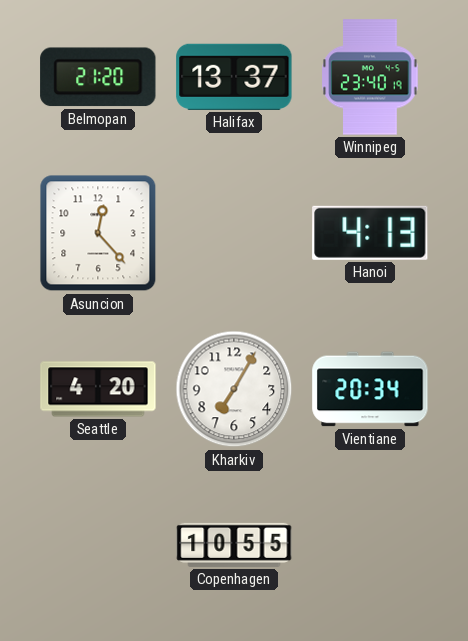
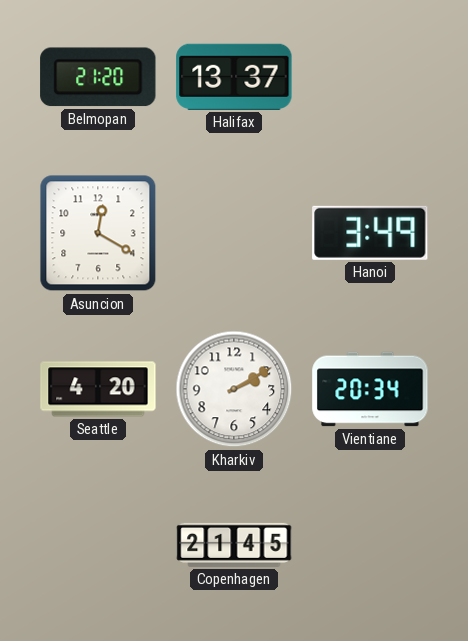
Winnipeg: 23:40 -> none
Asuncion: 12:23 -> 12:20
Hanoi: 4:13 -> 3:49
Kharkiv: 7:05 -> 2:10
Copenhagen: 10:55 -> 21:45
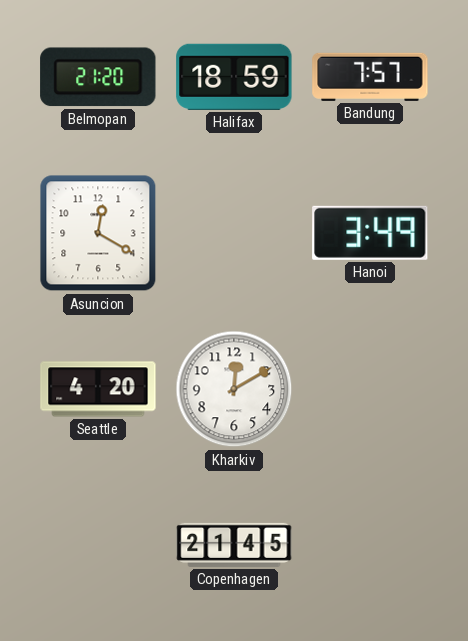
Halifax: 13:37 -> 18:59
Bandung: none -> 7:57
Kharkiv: 2:10 -> 12:10
Vientiane: 20:34 -> none
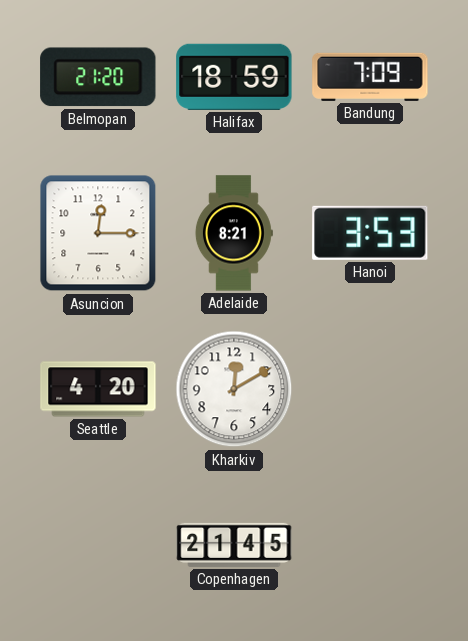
Bandung: 7:57 -> 7:09
Asuncion: 12:20 -> 12:15
Adelaide: none -> 8:21
Hanoi: 3:49 -> 3:53
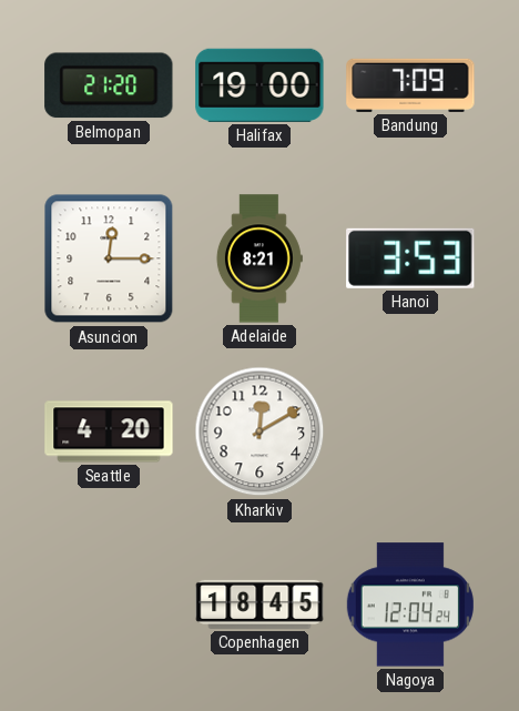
Halifax: 18:59 -> 19:00
Copenhagen: 21:45 -> 18:45
Nagoya: none -> 12:04
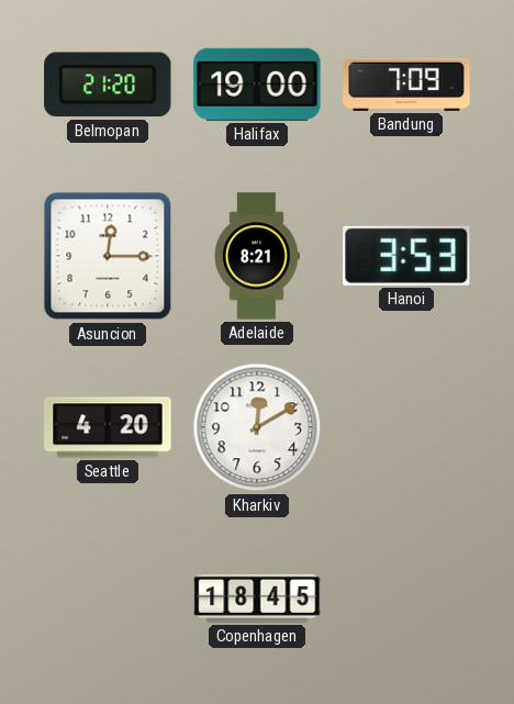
Nagoya: 12:04 -> none
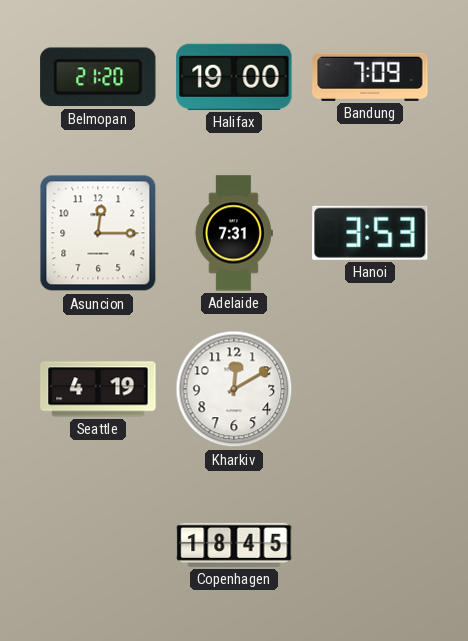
Adelaide: 8:21 -> 7:31
Seattle: 4:20 -> 4:19
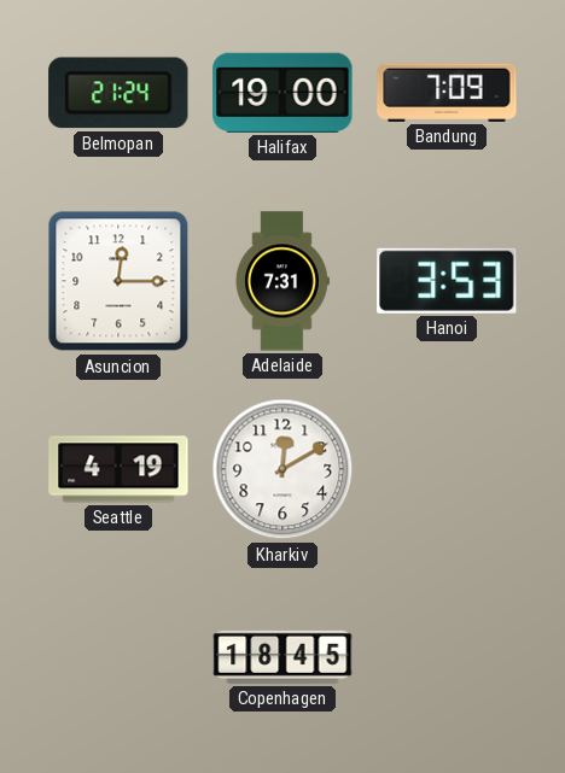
Belmopan: 21:20 -> 21:24
